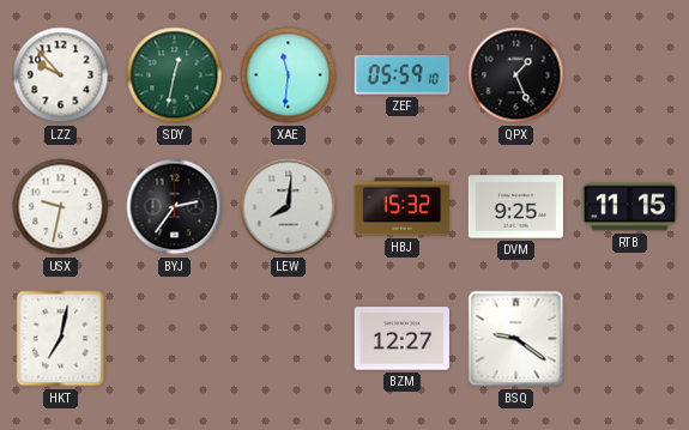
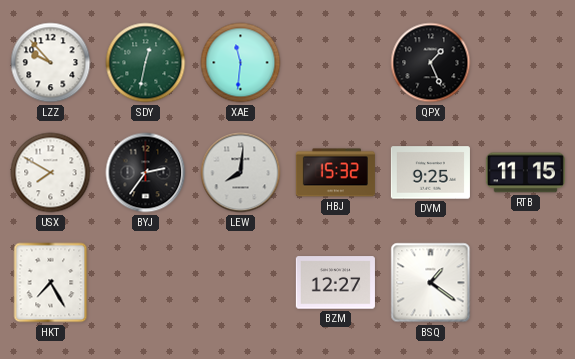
ZEF: 05:59 -> none
USX: 9:32 -> 7:50
HKT: 7:02 -> 7:25
BSQ: 9:21 -> 1:21
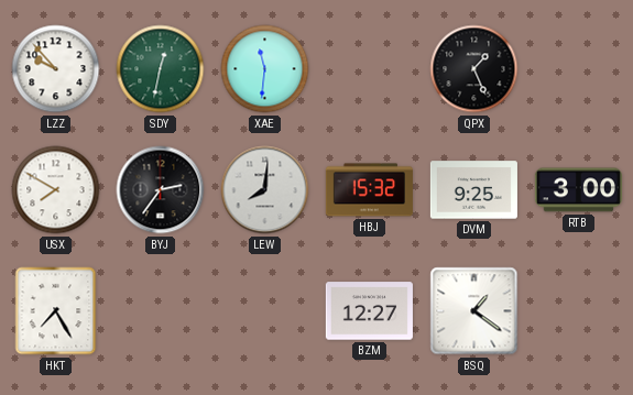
RTB: 11:15 -> 3:00
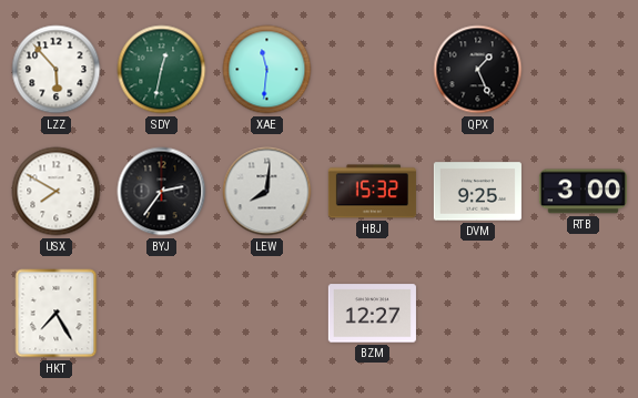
LZZ: 9:53 -> 5:53
BSQ: 1:21 -> none
